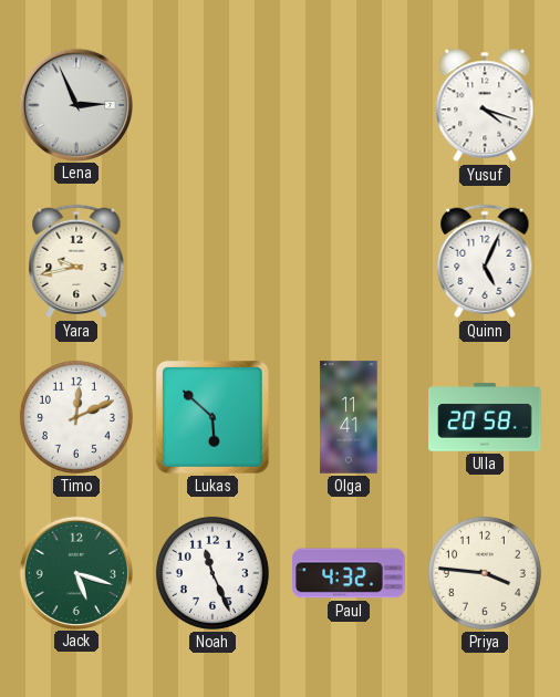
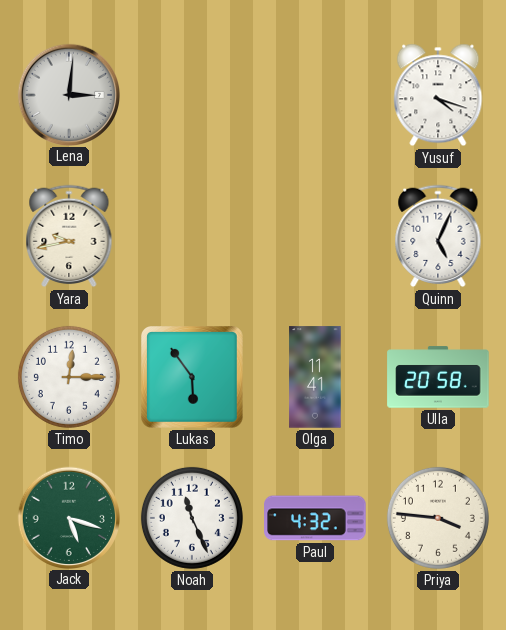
Lena: 2:56 -> 3:01
Timo: 12:11 -> 12:15
Lukas: 5:52 -> 5:54
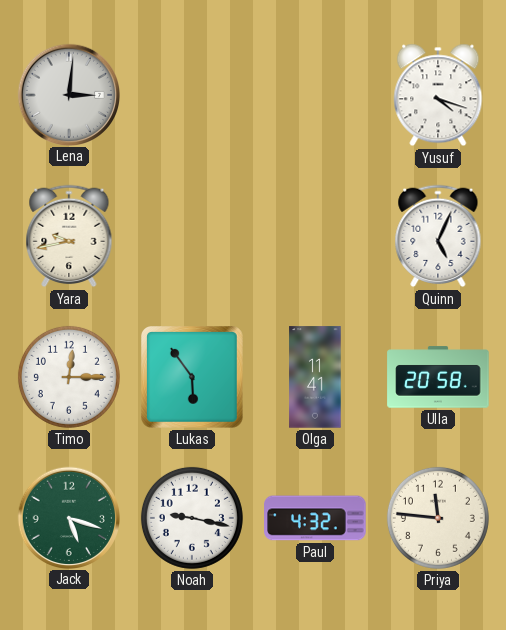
Noah: 11:26 -> 9:17
Priya: 3:46 -> 11:46
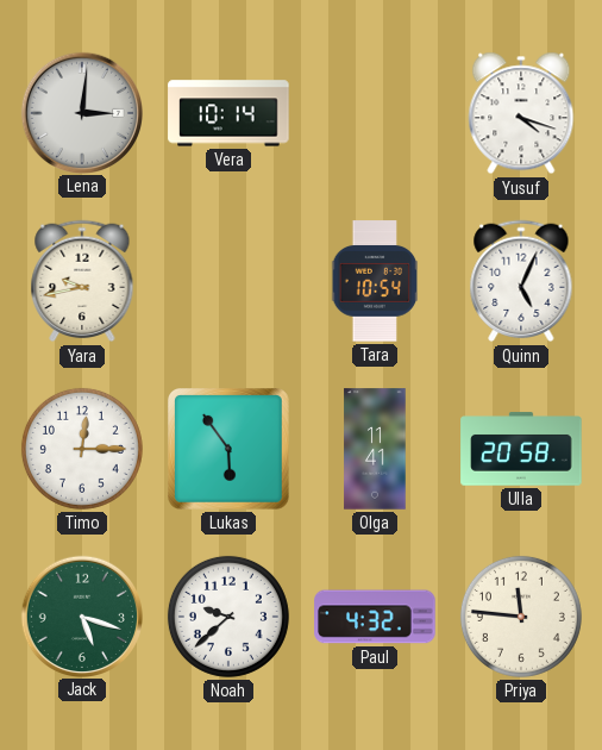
Vera: none -> 10:14
Tara: none -> 10:54
Noah: 9:17 -> 9:38
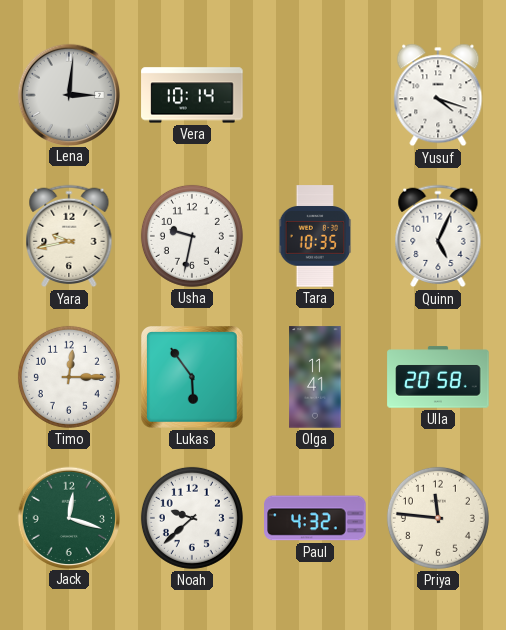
Usha: none -> 9:32
Tara: 10:54 -> 10:35
Jack: 5:18 -> 12:18
